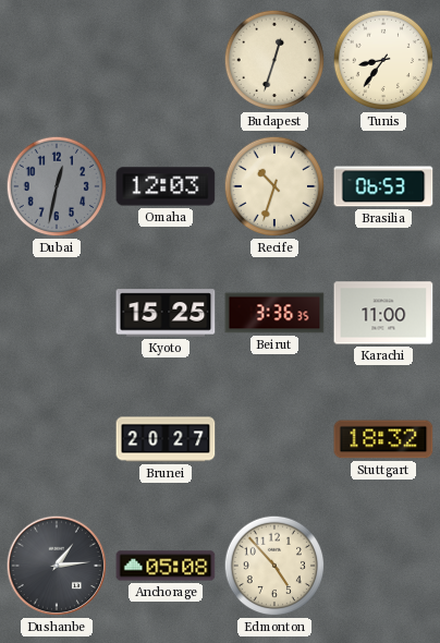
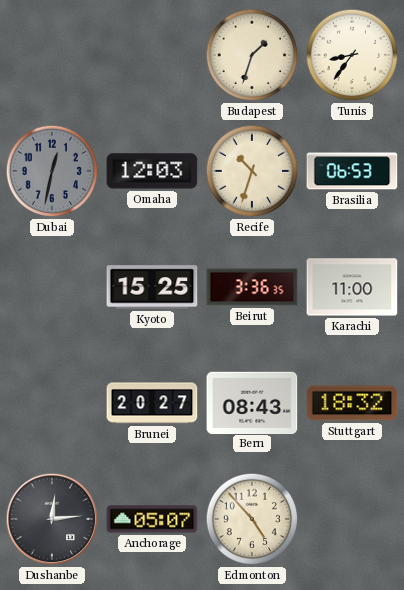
Budapest: 12:33 -> 1:33
Bern: none -> 08:43
Dushanbe: 1:14 -> 12:14
Anchorage: 05:08 -> 05:07
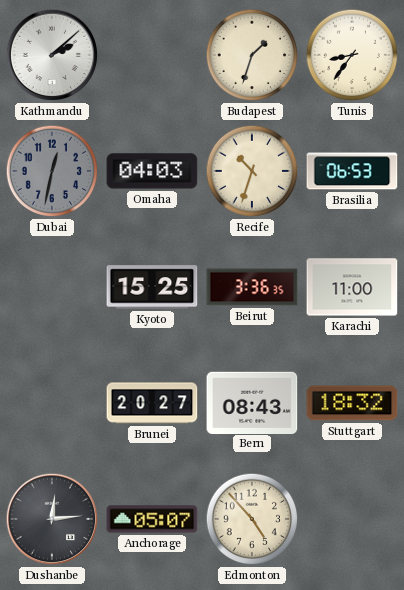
Kathmandu: none -> 2:08
Omaha: 12:03 -> 04:03
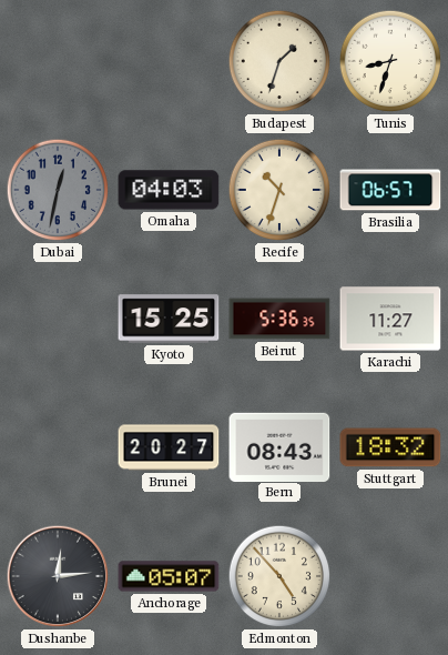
Kathmandu: 2:08 -> none
Tunis: 8:36 -> 8:33
Brasilia: 06:53 -> 06:57
Beirut: 3:36 -> 5:36
Karachi: 11:00 -> 11:27
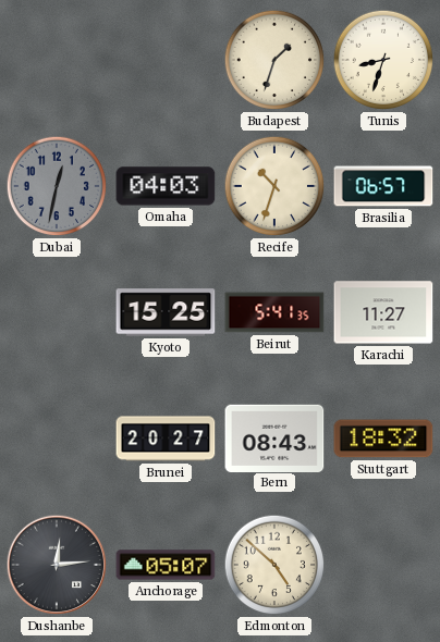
Beirut: 5:36 -> 5:41
Edmonton: 4:53 -> 4:52
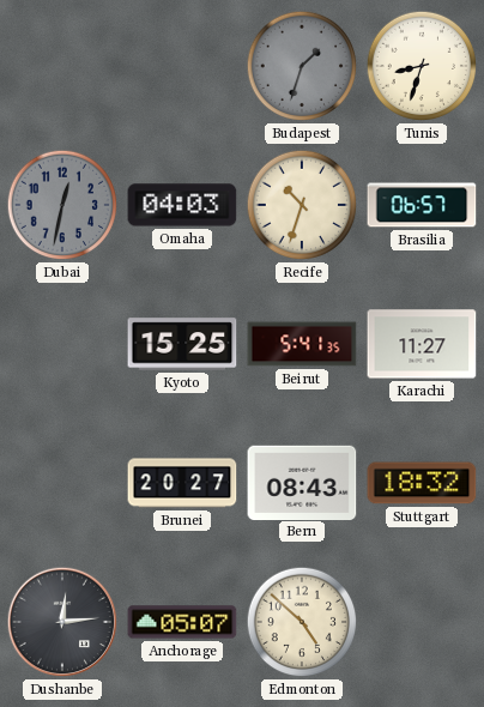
Budapest dial: cream -> grey
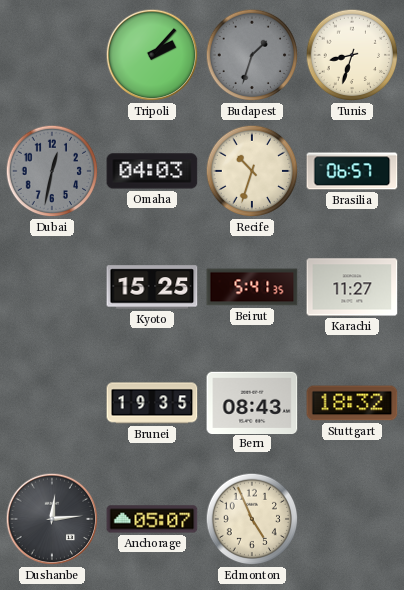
Tripoli: none -> 2:07
Brunei: 20:27 -> 19:35
Edmonton: 4:52 -> 4:56
